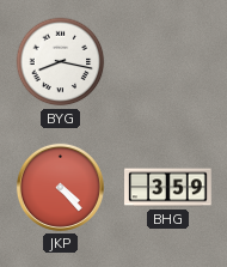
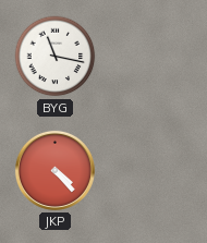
BYG: 8:17 -> 11:17
BHG: 3:59 -> none
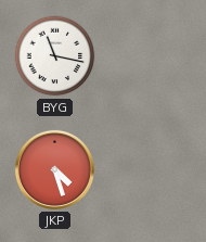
JKP: 4:23 -> 4:27
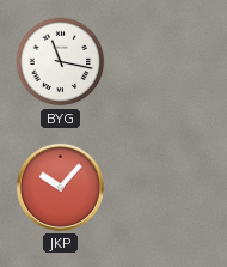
JKP: 4:27 -> 10:07
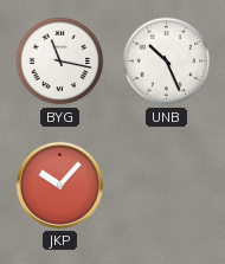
UNB: none -> 10:26
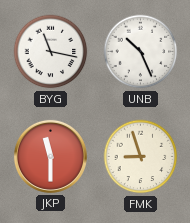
JKP: 10:07 -> 11:30
FMK: none -> 8:57
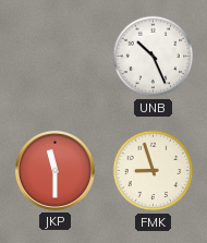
BYG: 11:17 -> none
